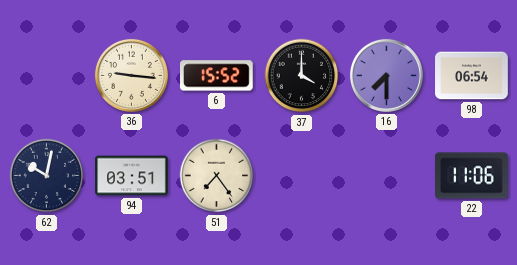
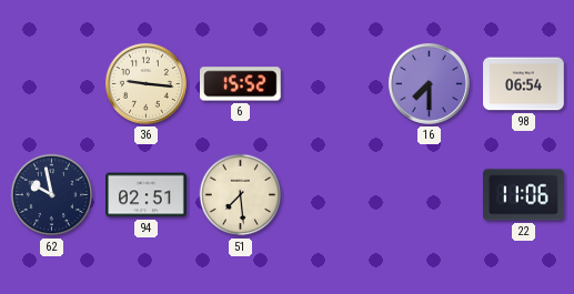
37: 4:00 -> none
62: 10:02 -> 9:58
94: 03:51 -> 02:51
51: 7:24 -> 7:29
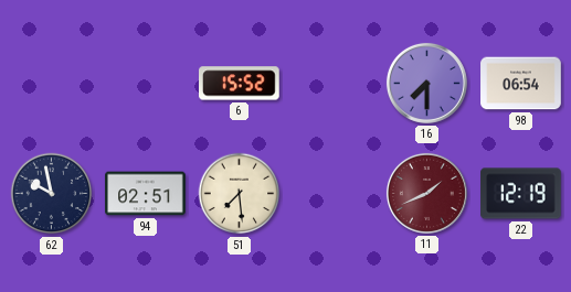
36: 9:16 -> none
11: none -> 1:41
22: 11:06 -> 12:19
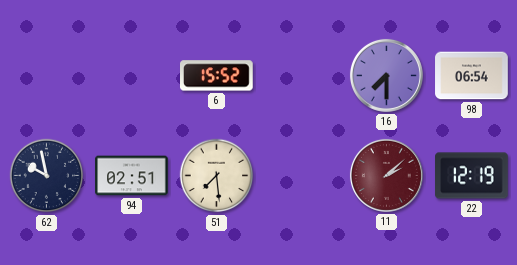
11: 1:41 -> 2:08
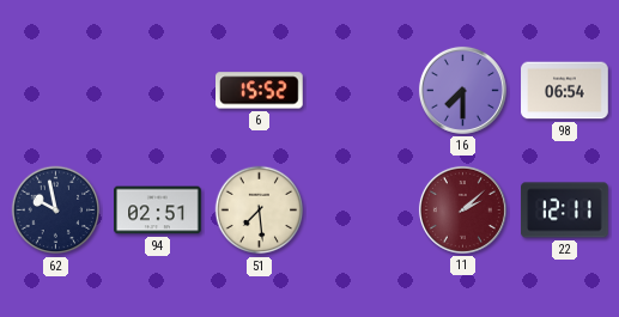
22: 12:19 -> 12:11
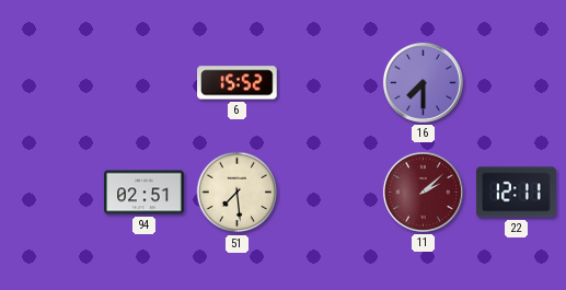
98: 06:54 -> none
62: 9:58 -> none
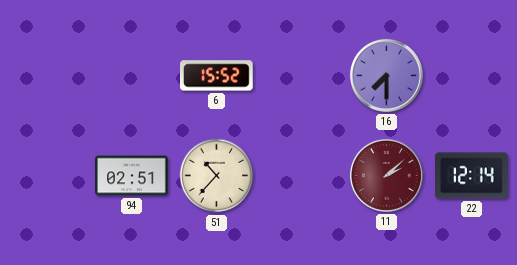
51: 7:29 -> 10:37
22: 12:11 -> 12:14
